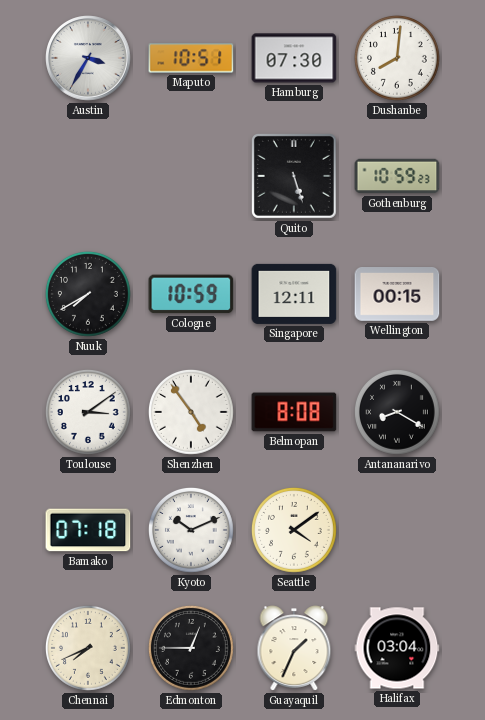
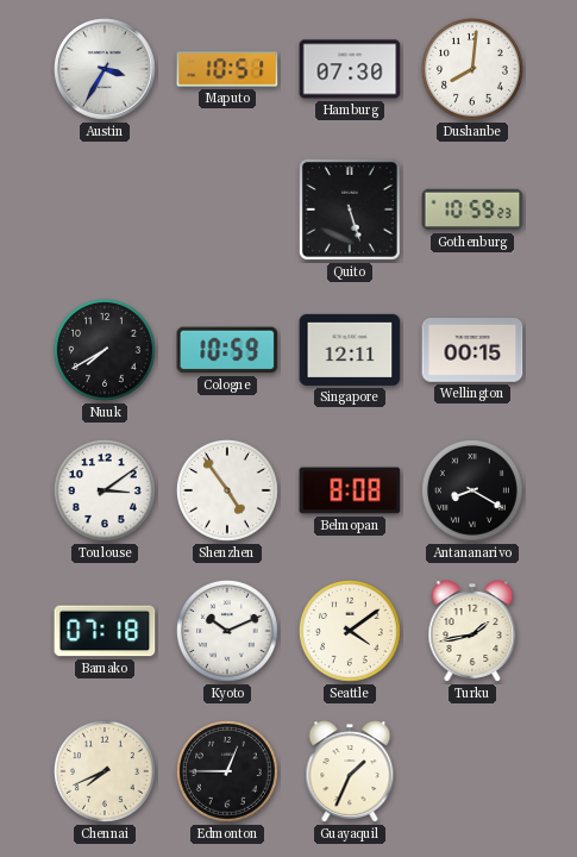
Turku: none -> 1:43
Halifax: 03:04 -> none
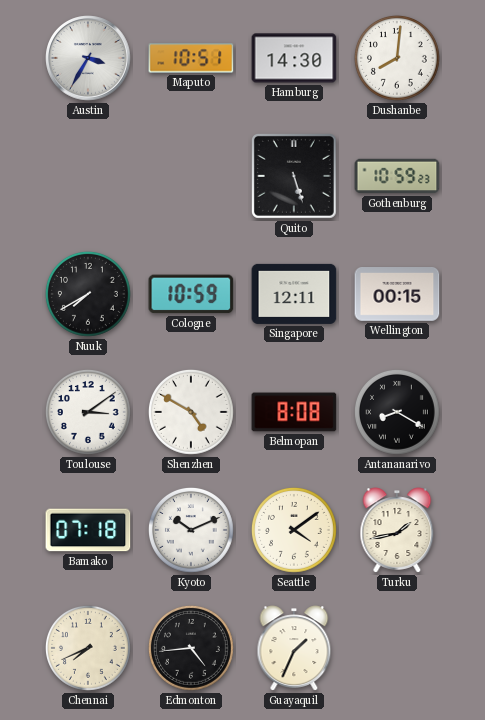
Hamburg: 07:30 -> 14:30
Shenzhen: 4:54 -> 4:50
Edmonton: 12:45 -> 4:44
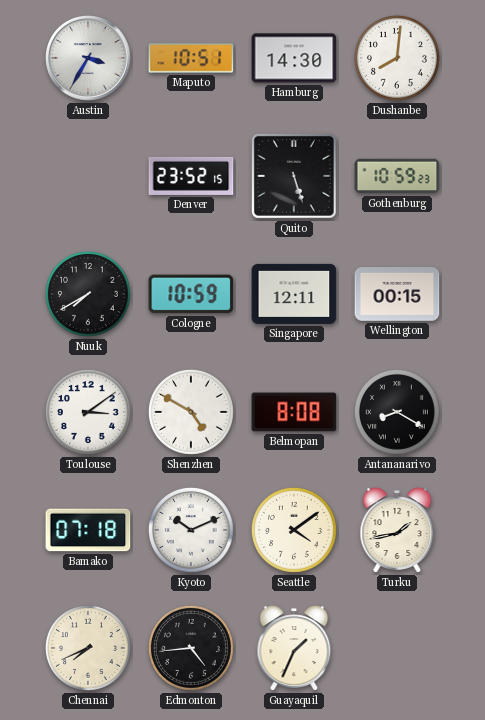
Denver: none -> 23:52
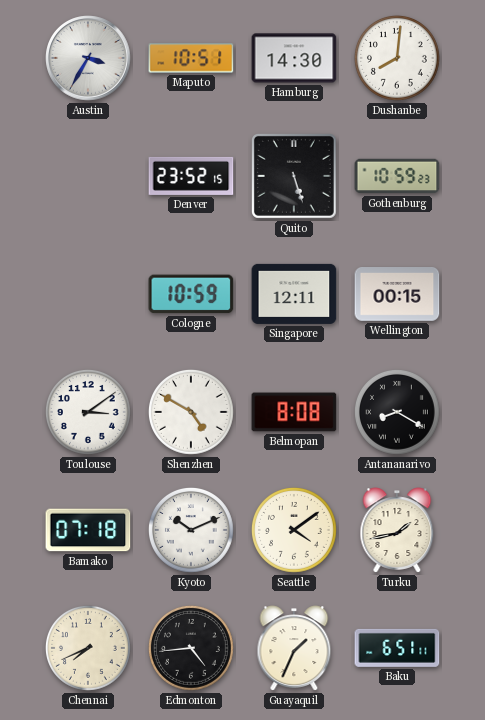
Nuuk: 7:40 -> none
Baku: none -> 6:51
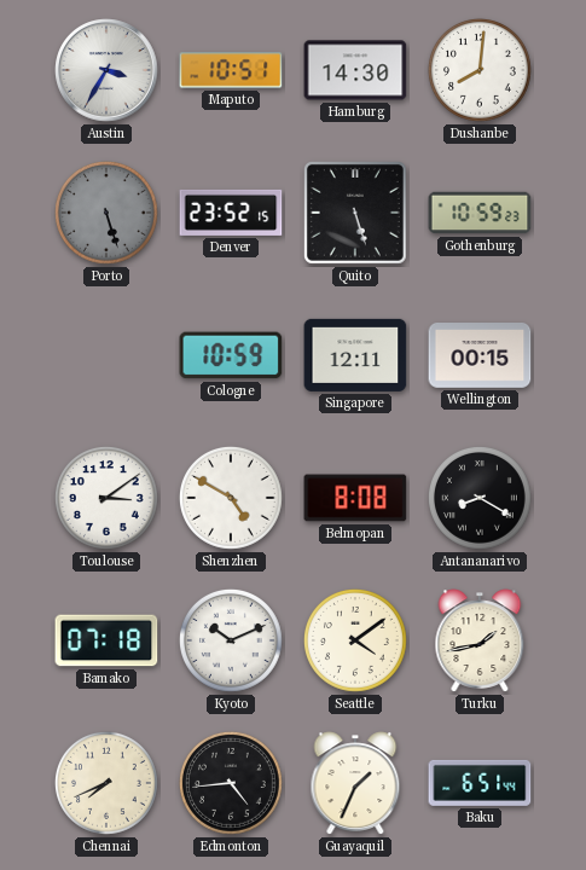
Porto: none -> 5:27
Baku: 6:51:11 -> 6:51:44
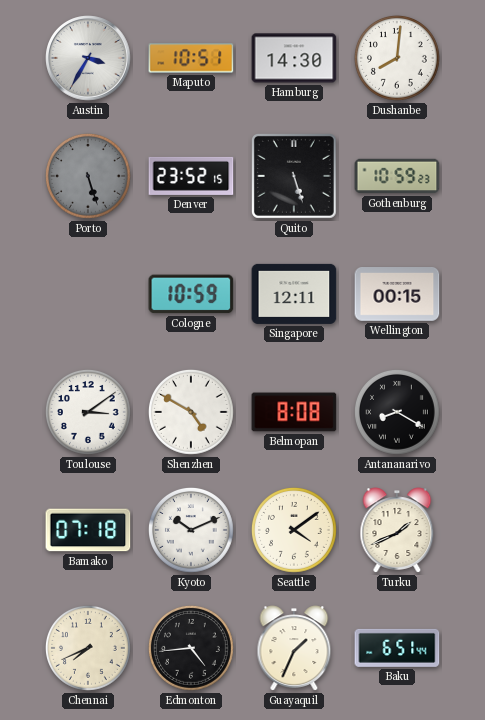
Turku: 1:43 -> 1:41
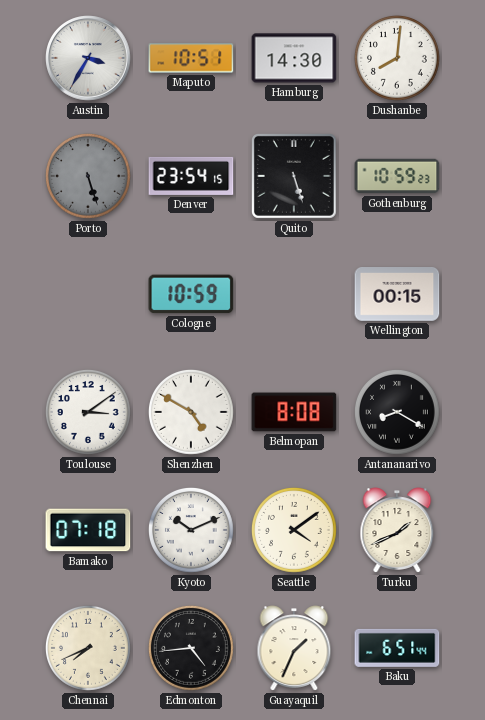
Denver: 23:52 -> 23:54
Singapore: 12:11 -> none
